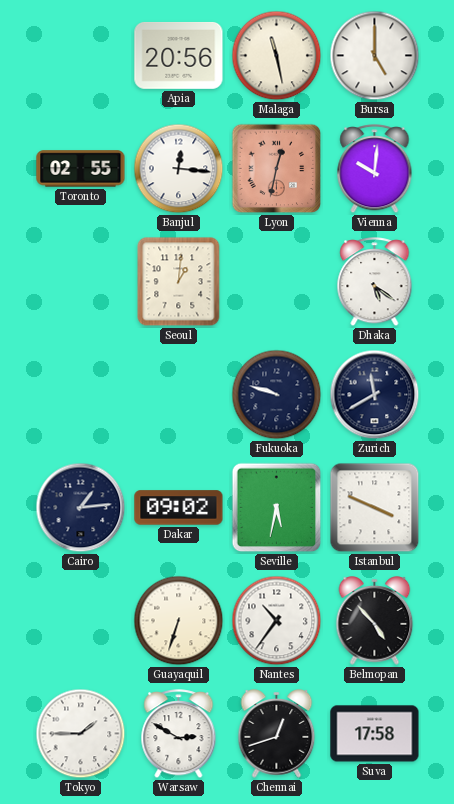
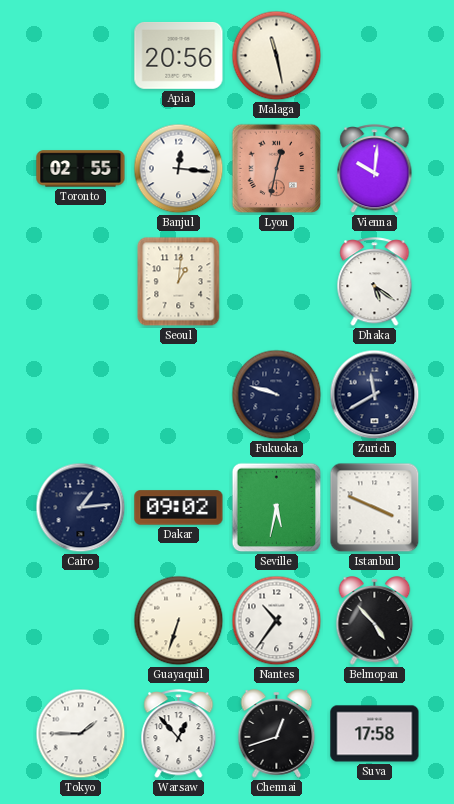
Bursa: 5:00 -> none
Warsaw: 2:50 -> 12:53
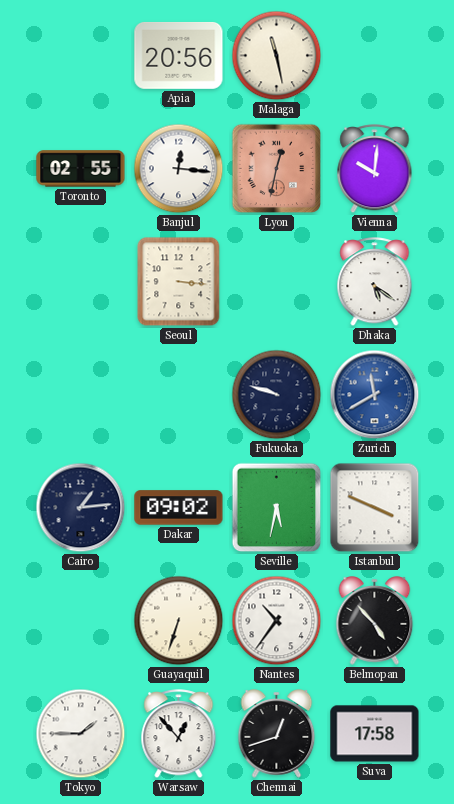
Seoul: 1:01 -> 3:16
Zurich dial: navy -> blue
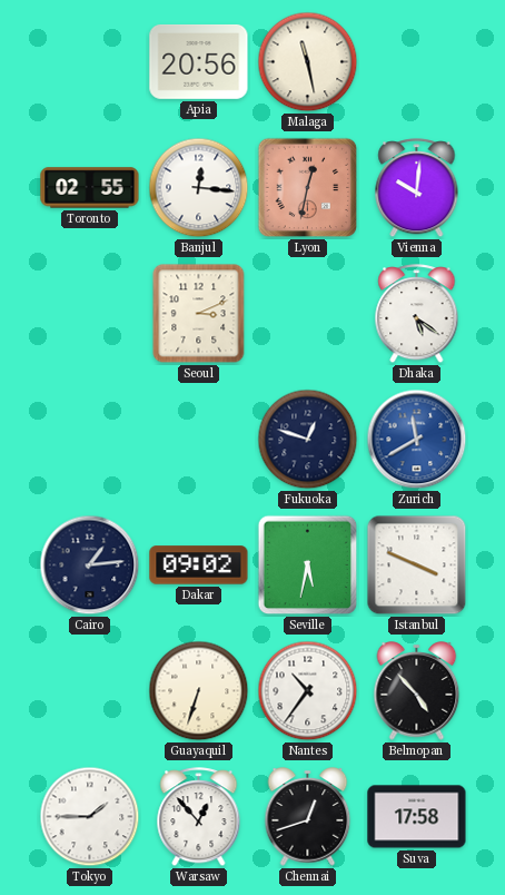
Seoul: 3:16 -> 3:11
Fukuoka: 9:48 -> 12:48
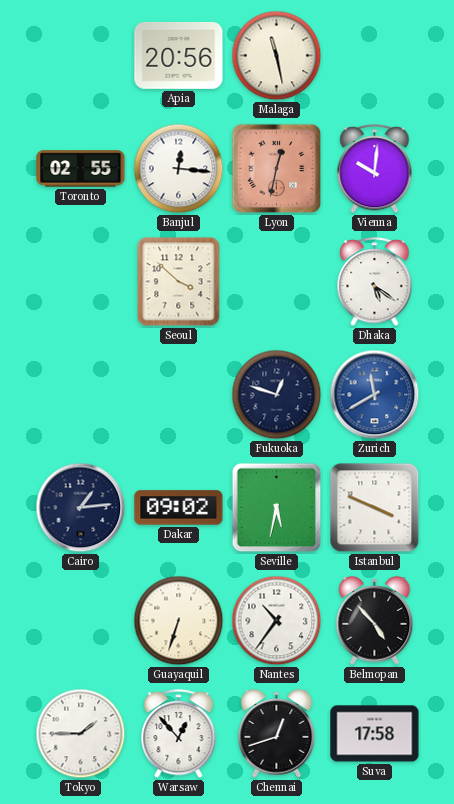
Seoul: 3:11 -> 3:52
